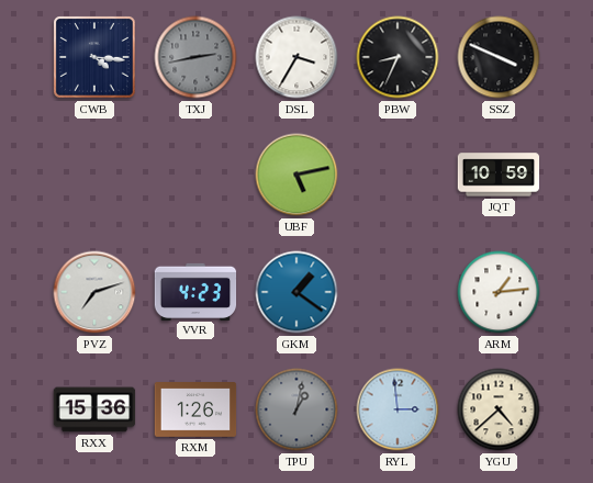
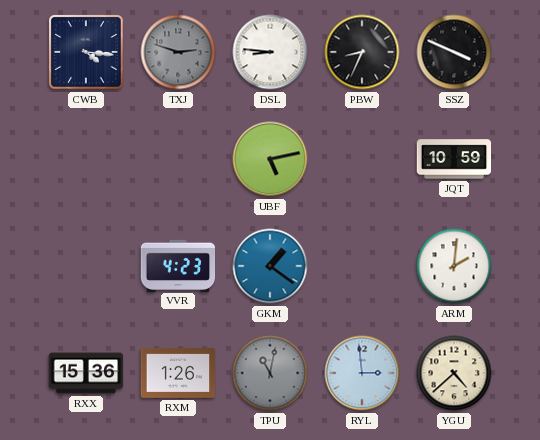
TXJ: 2:43 -> 2:48
DSL: 3:35 -> 8:46
PVZ: 7:12 -> none
ARM: 1:14 -> 2:01
TPU: 1:02 -> 11:02
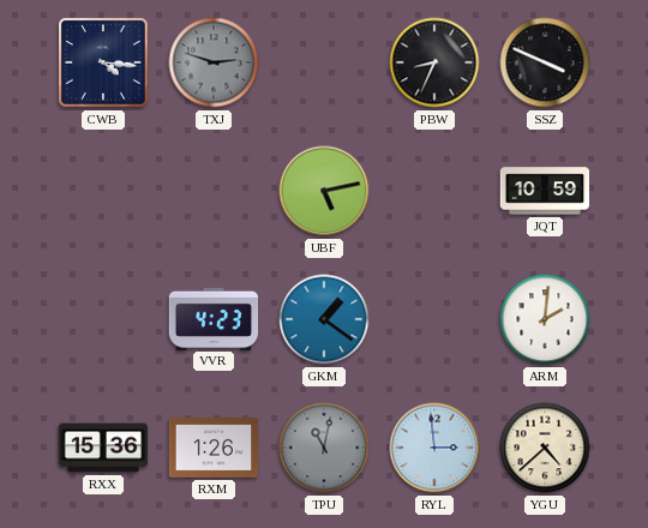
DSL: 8:46 -> none
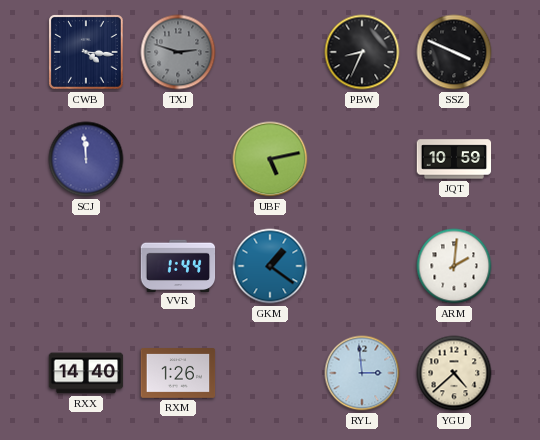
SCJ: none -> 11:59
VVR: 4:23 -> 1:44
RXX: 15:36 -> 14:40
TPU: 11:02 -> none
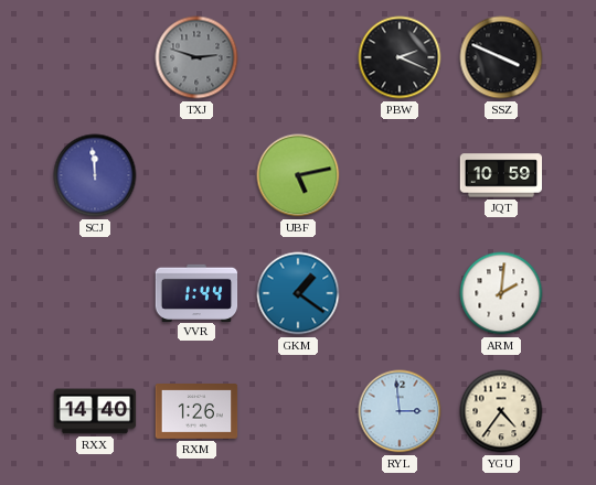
CWB: 4:16 -> none
PBW: 8:34 -> 2:19
YGU: 4:38 -> 4:36
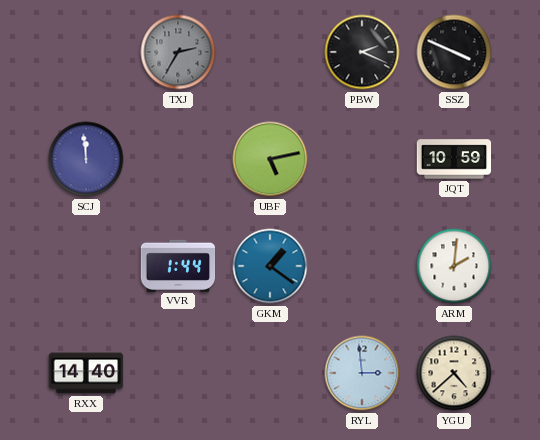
TXJ: 2:48 -> 2:35
RXM: 1:26 -> none
YGU: 4:36 -> 4:38
